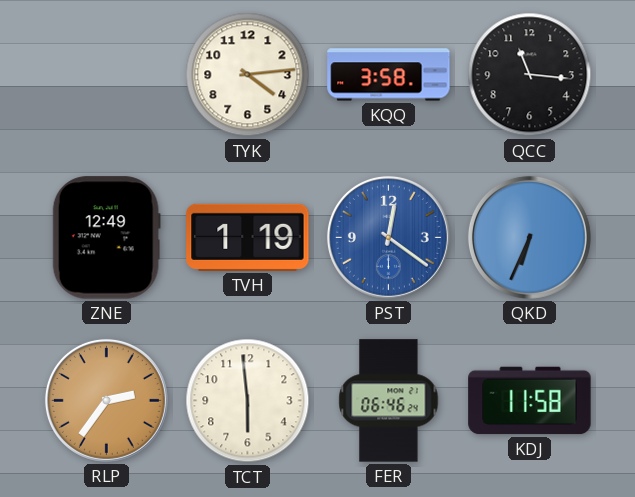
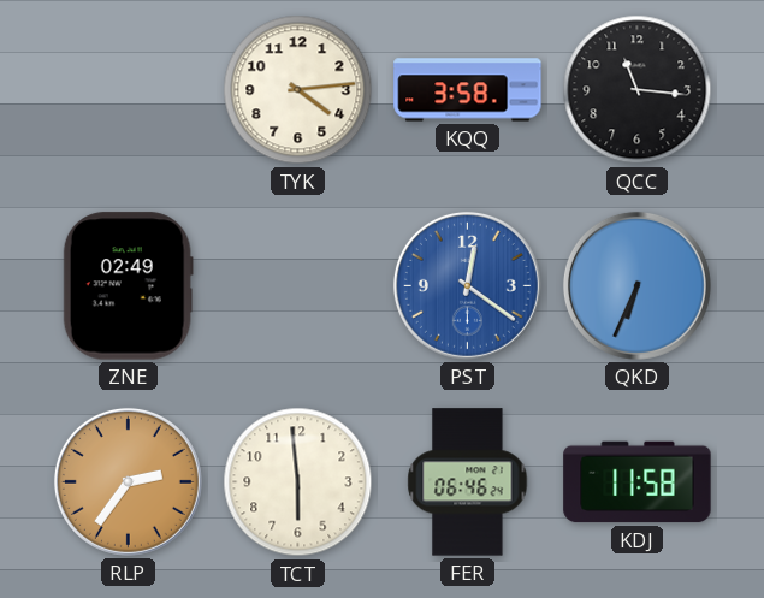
ZNE: 12:49 -> 02:49
TVH: 1:19 -> none
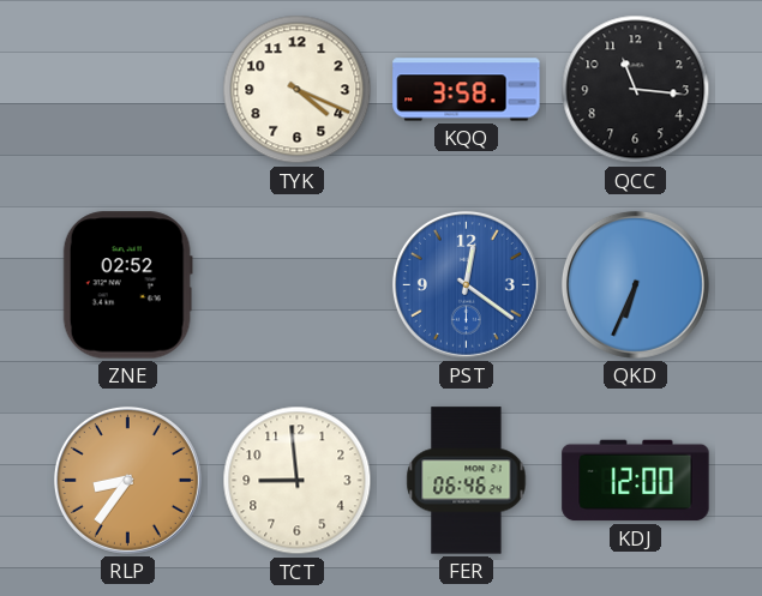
TYK: 4:14 -> 4:19
ZNE: 02:49 -> 02:52
RLP: 2:36 -> 8:36
TCT: 5:59 -> 8:59
KDJ: 11:58 -> 12:00
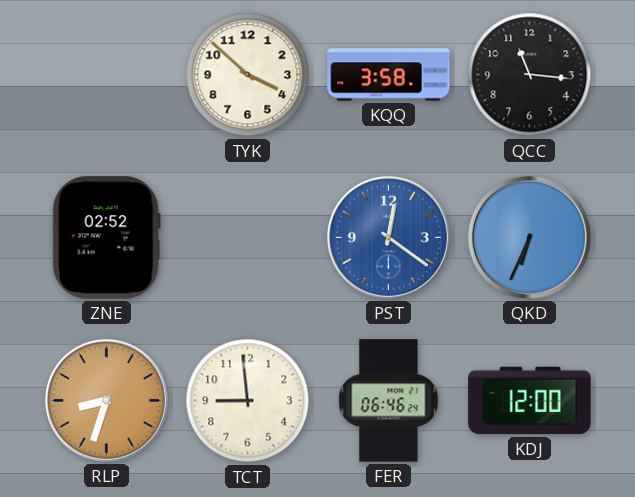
TYK: 4:19 -> 3:52
RLP: 8:36 -> 8:33
